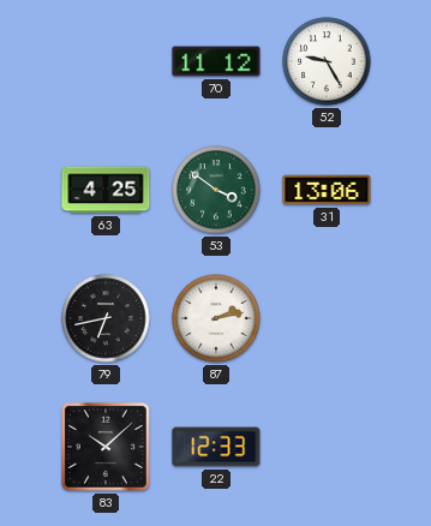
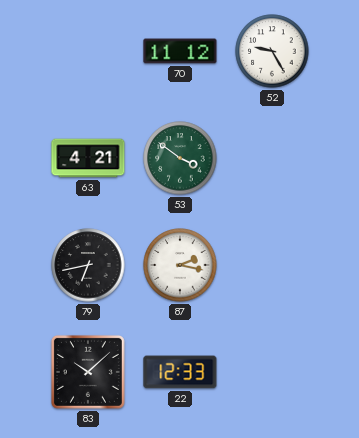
63: 4:25 -> 4:21
31: 13:06 -> none
87: 2:13 -> 2:17
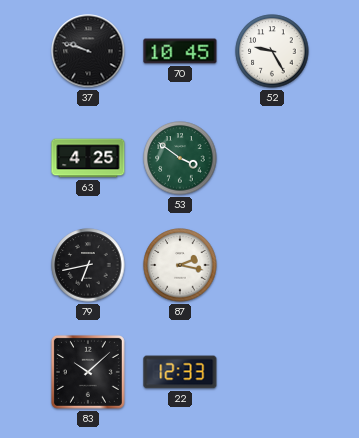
37: none -> 9:48
70: 11:12 -> 10:45
63: 4:21 -> 4:25
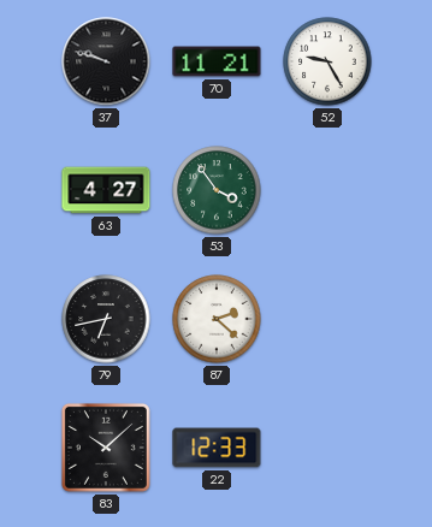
70: 10:45 -> 11:21
63: 4:25 -> 4:27
53: 3:51 -> 3:54
87: 2:17 -> 2:22
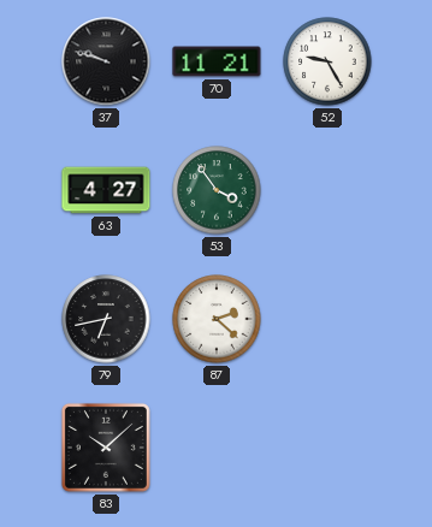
22: 12:33 -> none
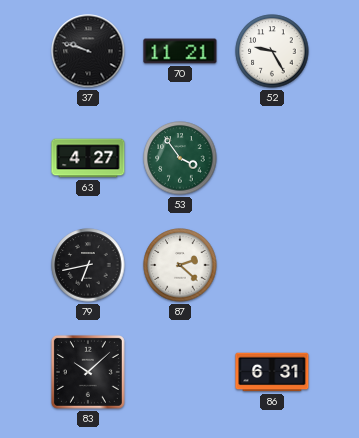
86: none -> 6:31
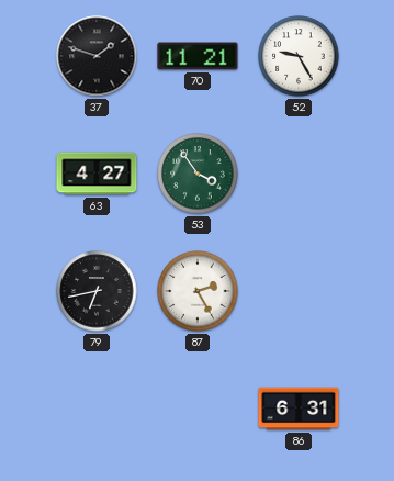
37: 9:48 -> 1:48
87: 2:22 -> 2:25
83: 10:08 -> none
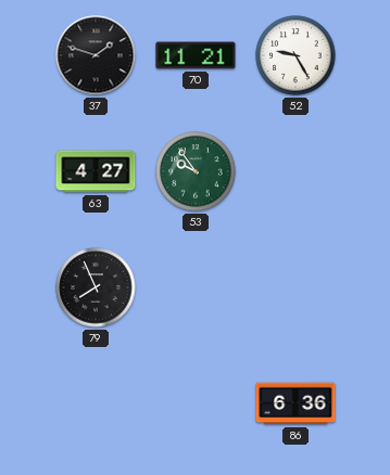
53: 3:54 -> 9:54
79: 6:43 -> 7:56
87: 2:25 -> none
86: 6:31 -> 6:36
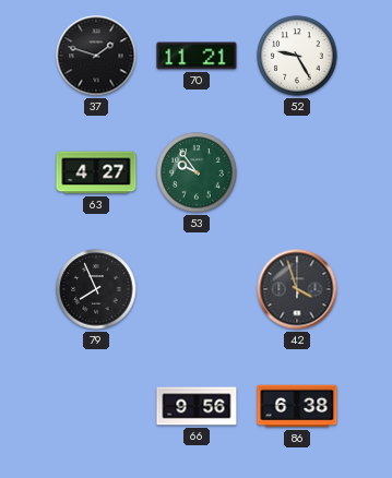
42: none -> 3:57
66: none -> 9:56
86: 6:36 -> 6:38
